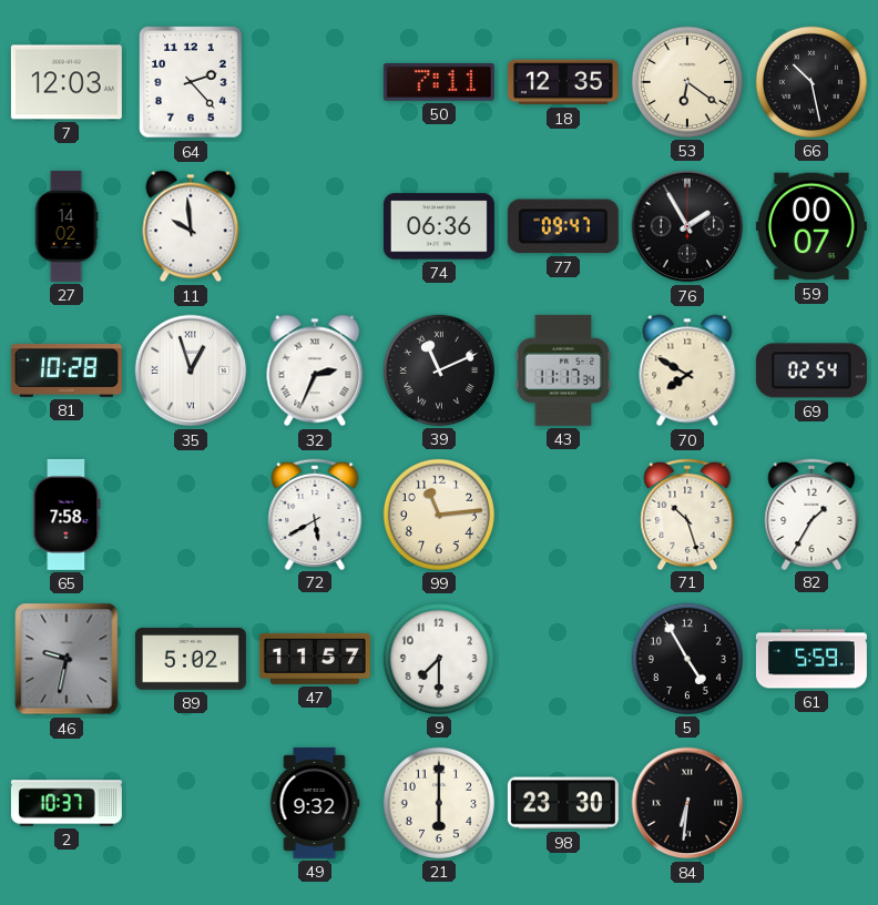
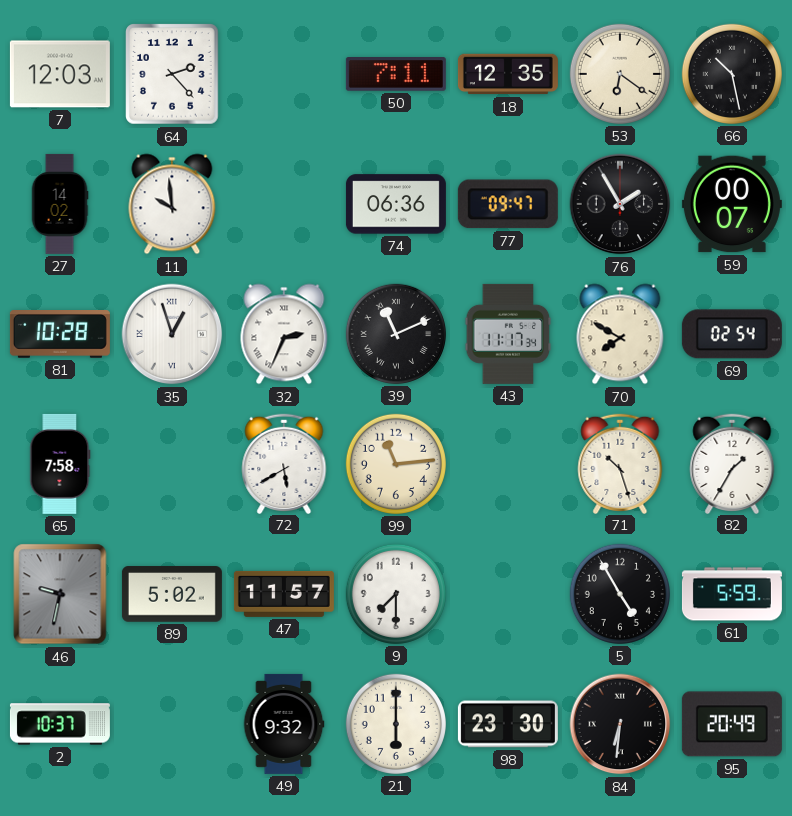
95: none -> 20:49
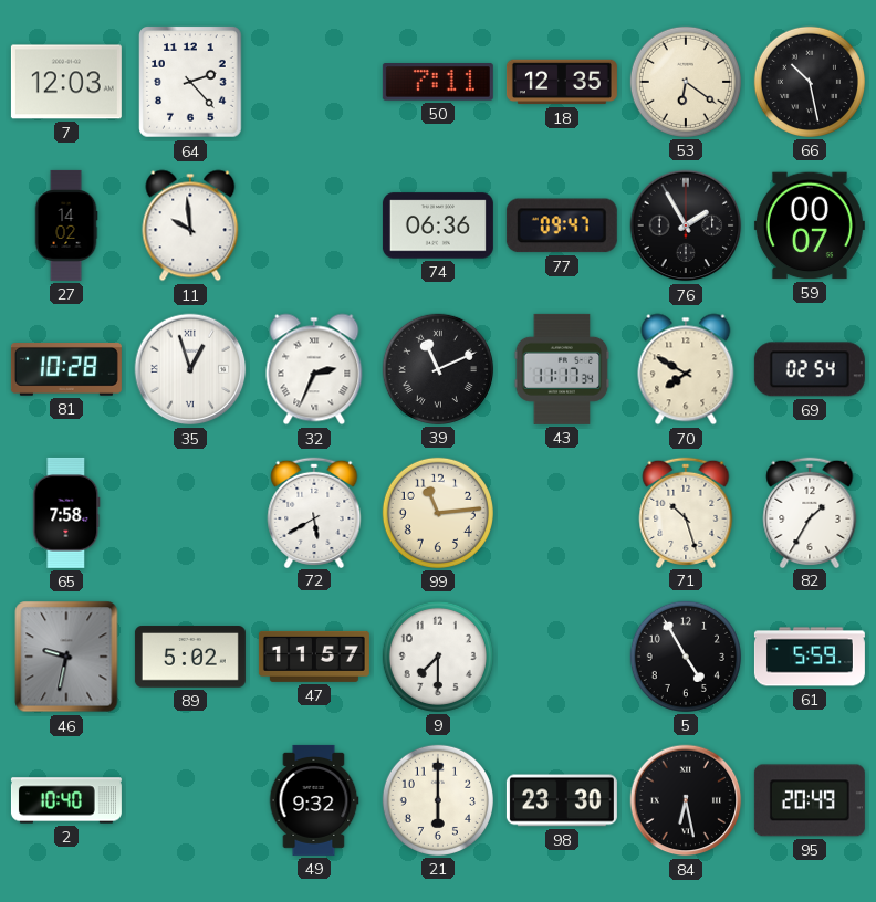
2: 10:37 -> 10:40
84: 6:31 -> 6:28
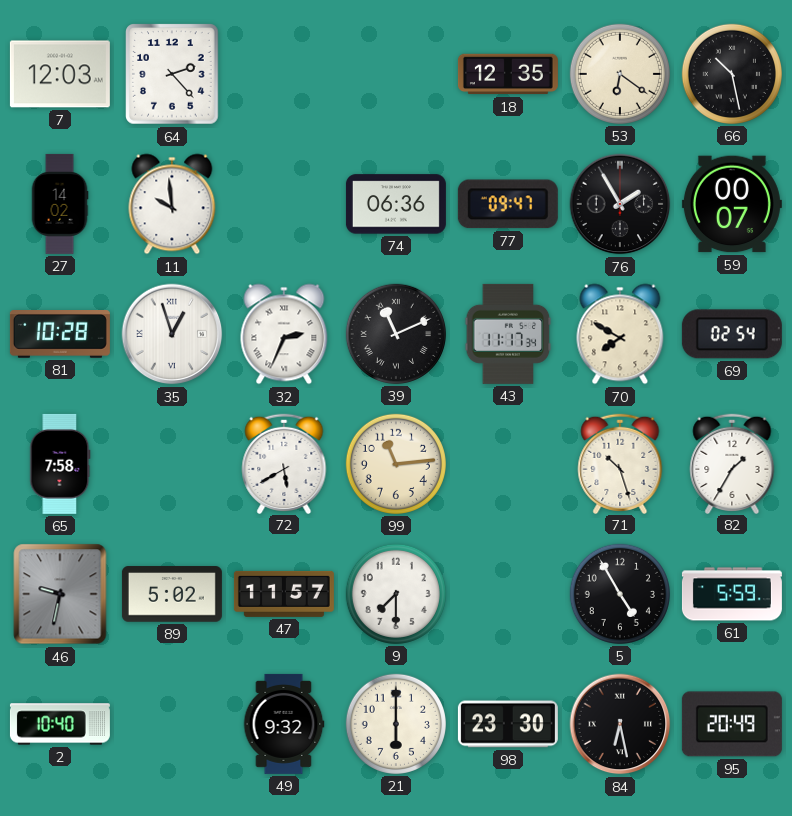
50: 7:11 -> none
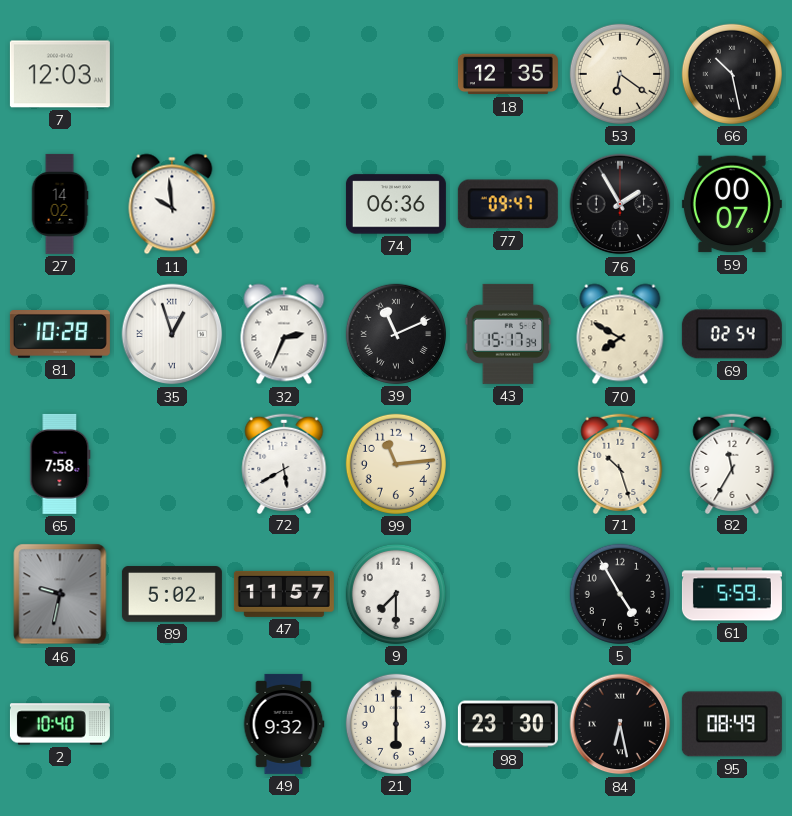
64: 2:23 -> none
43: 11:17 -> 15:17
82: 1:35 -> 11:35
95: 20:49 -> 08:49
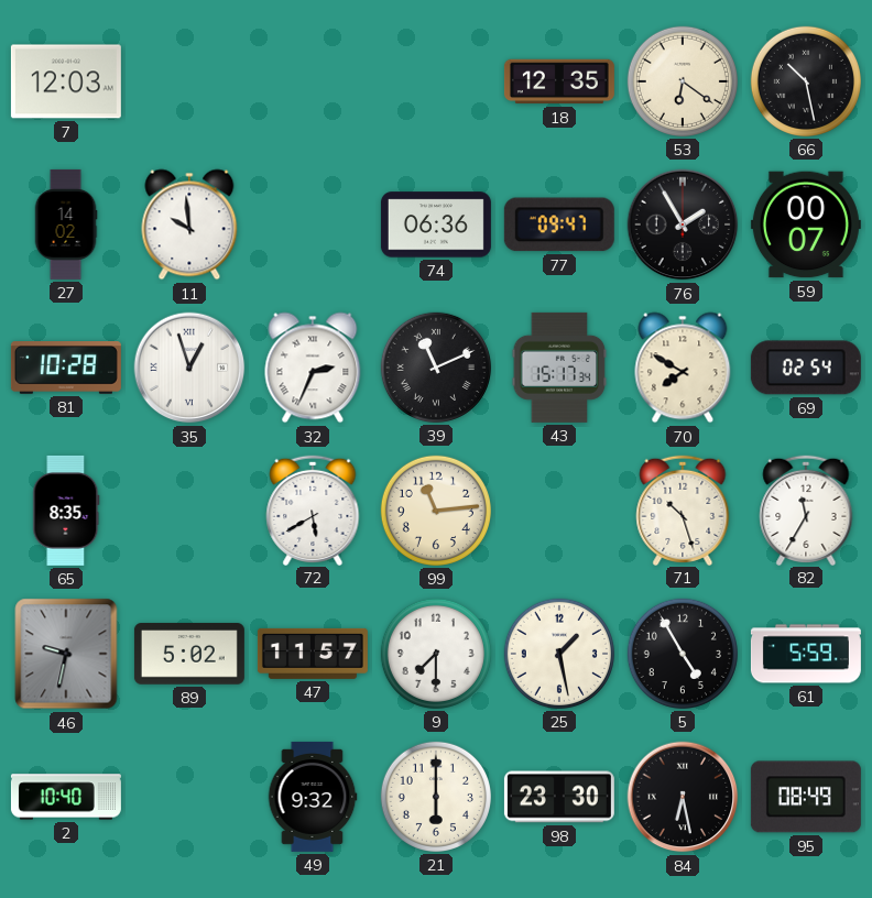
65: 7:58 -> 8:35
25: none -> 1:28
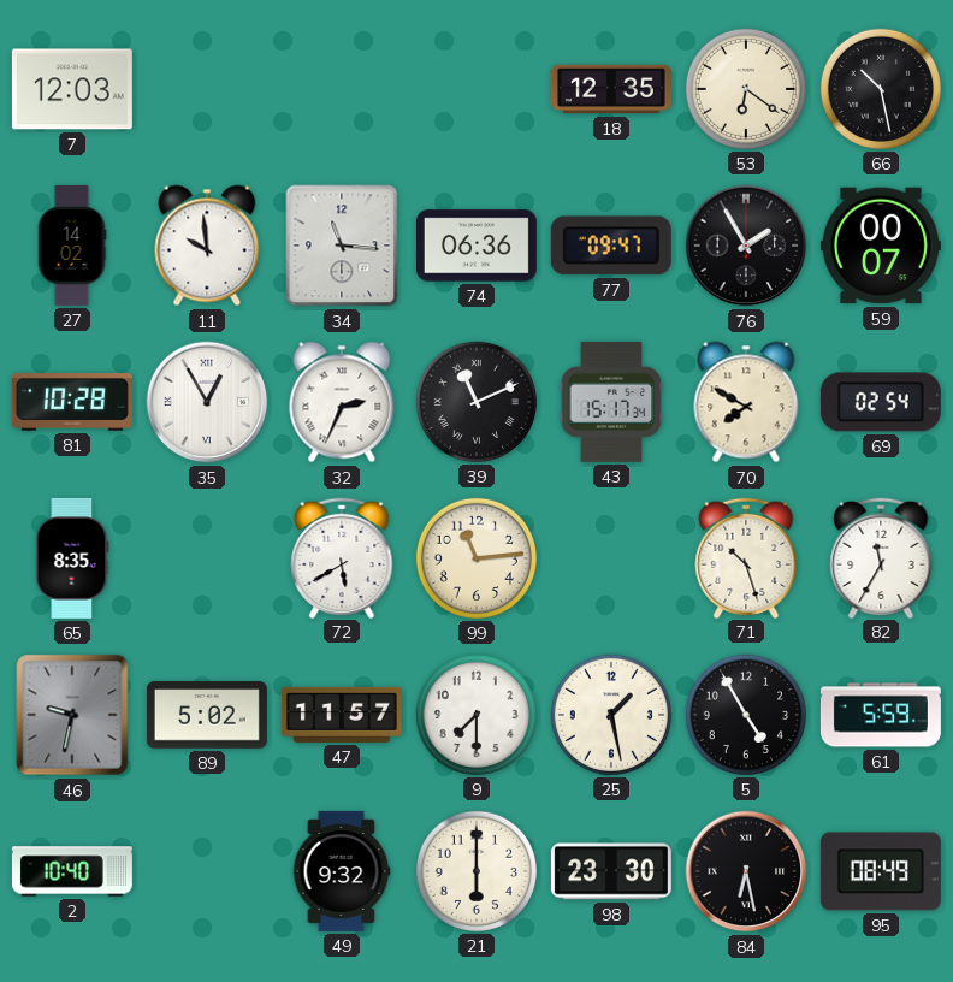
34: none -> 11:16
35: 12:57 -> 12:55
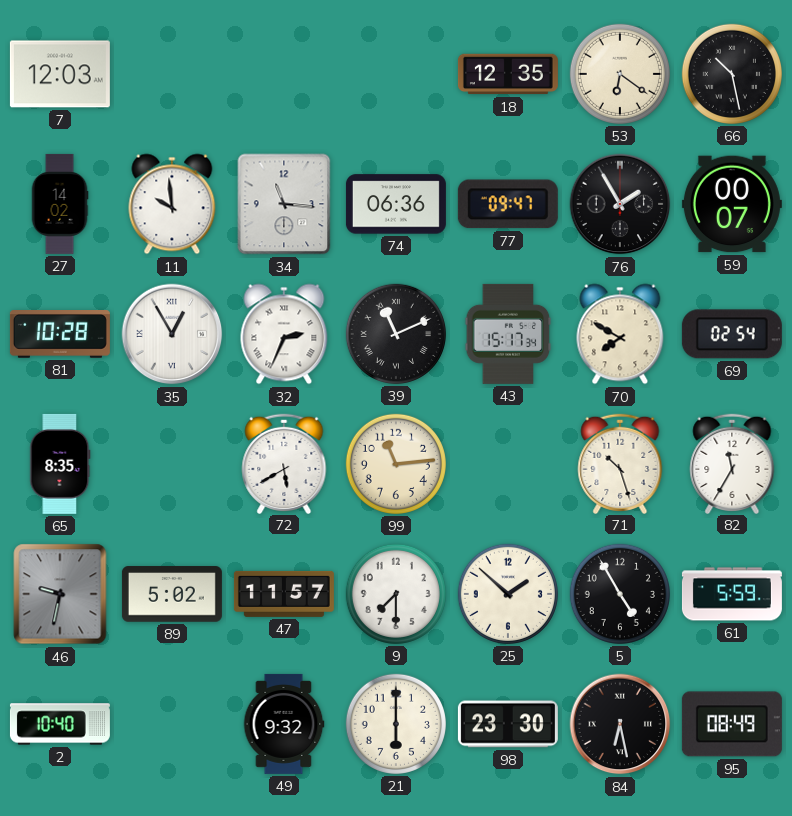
25: 1:28 -> 1:52
